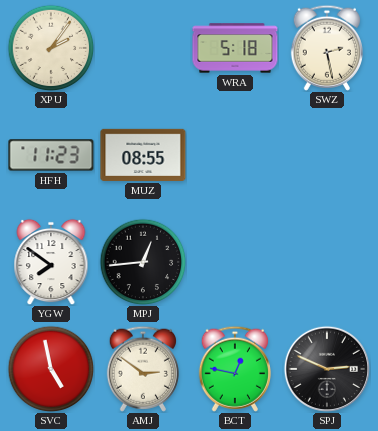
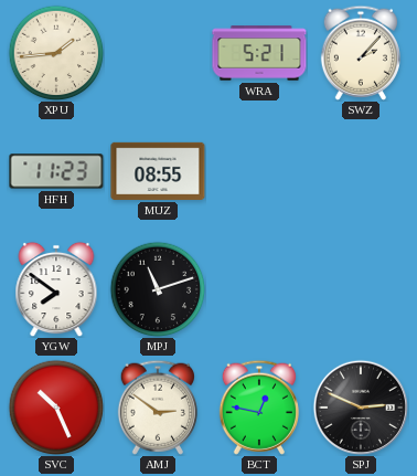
XPU: 2:06 -> 1:44
WRA: 5:18 -> 5:21
SWZ: 2:28 -> 2:07
MPJ: 12:44 -> 11:12
SVC: 4:58 -> 10:26
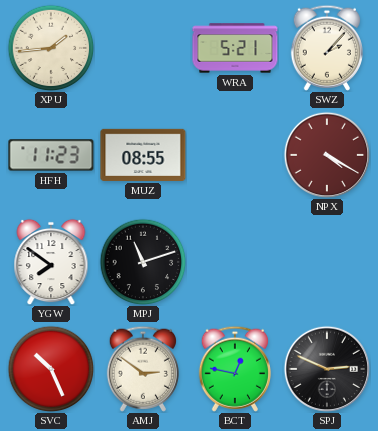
NPX: none -> 4:20
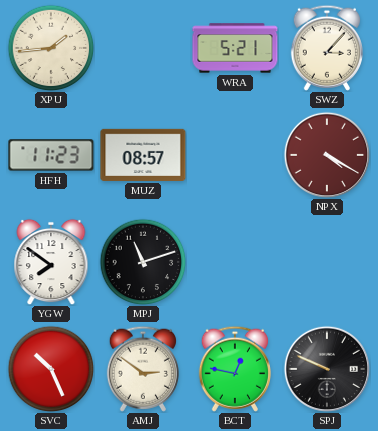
SWZ: 2:07 -> 3:07
MUZ: 08:55 -> 08:57
SPJ: 2:49 -> 9:49
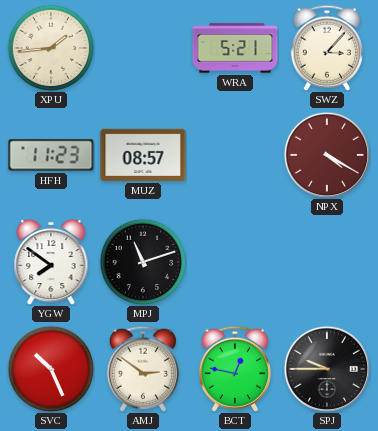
SPJ: 9:49 -> 9:45
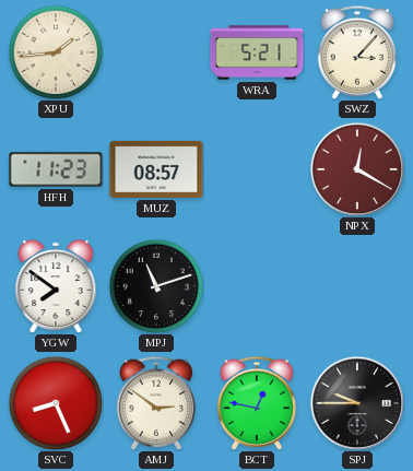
NPX: 4:20 -> 12:20
SVC: 10:26 -> 8:26
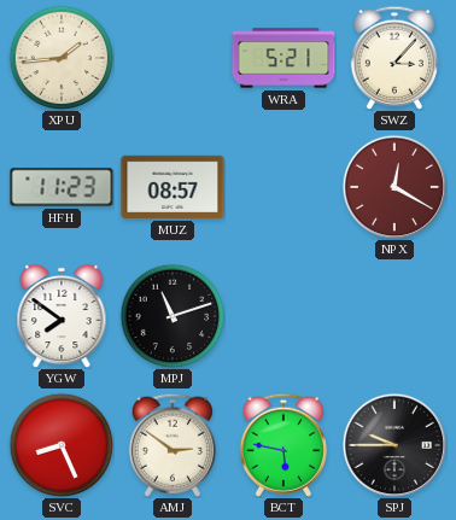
BCT: 12:47 -> 5:47
